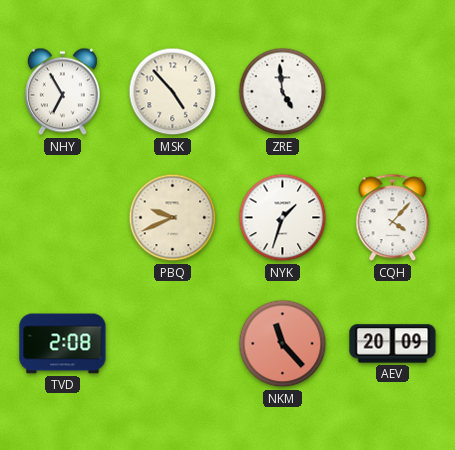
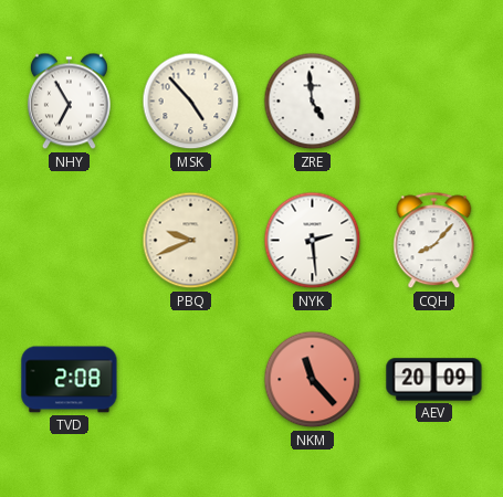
NYK: 1:33 -> 2:29
CQH: 4:07 -> 8:07
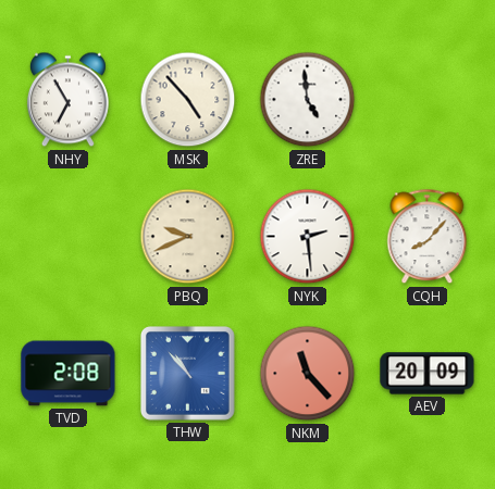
THW: none -> 10:53
